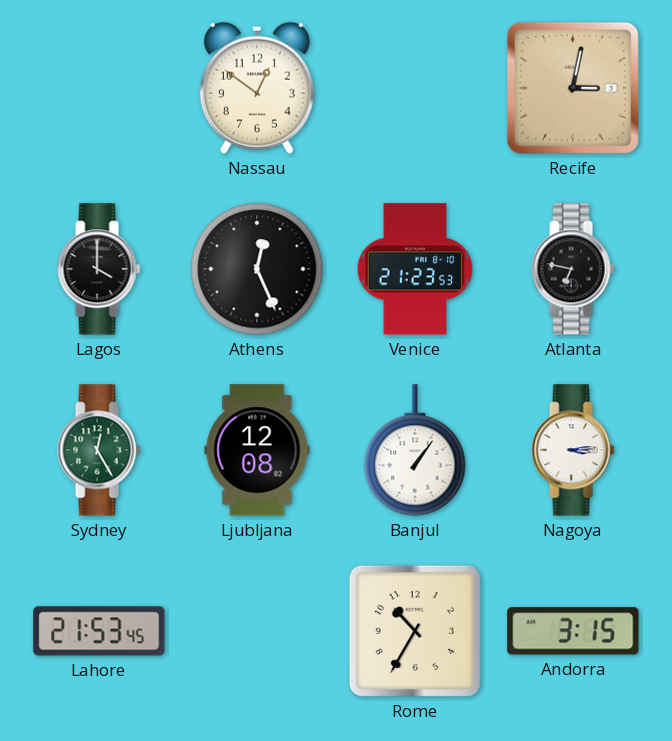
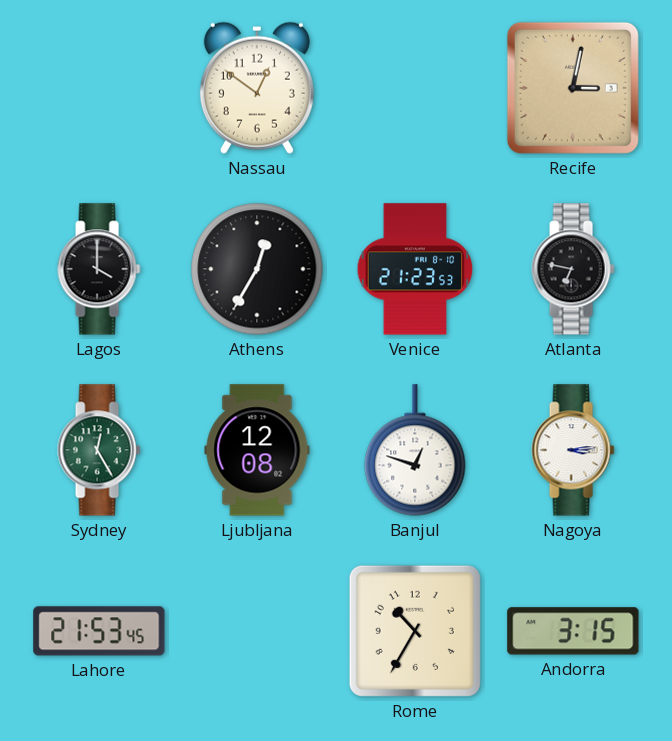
Athens: 12:26 -> 12:35
Banjul: 1:06 -> 12:48
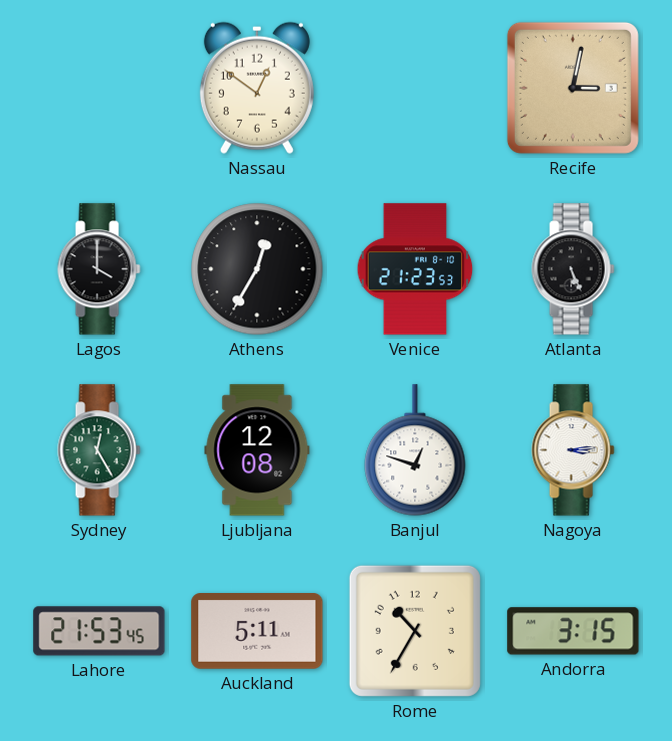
Atlanta: 6:47 -> 5:26
Auckland: none -> 5:11
